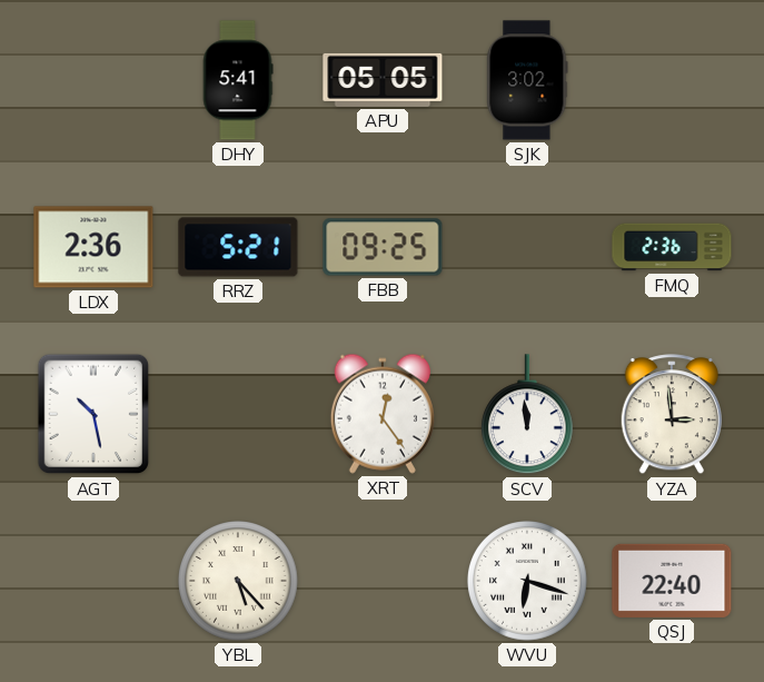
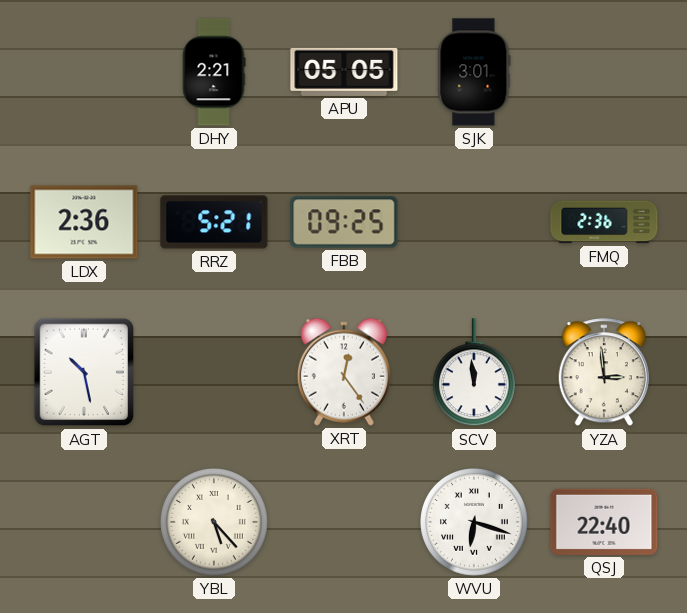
DHY: 5:41 -> 2:21
SJK: 3:02 -> 3:01
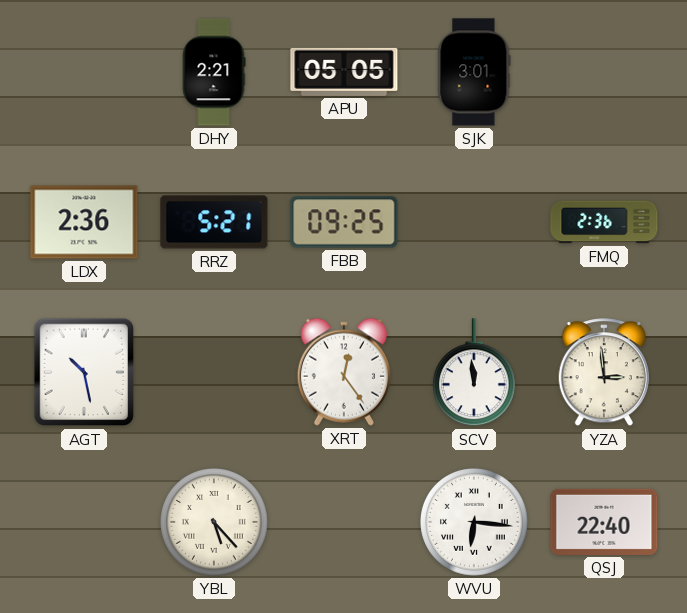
WVU: 6:18 -> 6:16
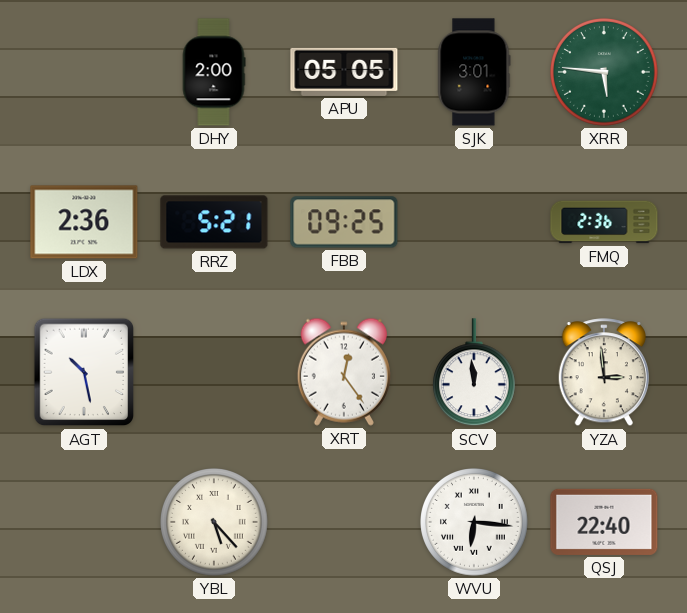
DHY: 2:21 -> 2:00
XRR: none -> 5:46
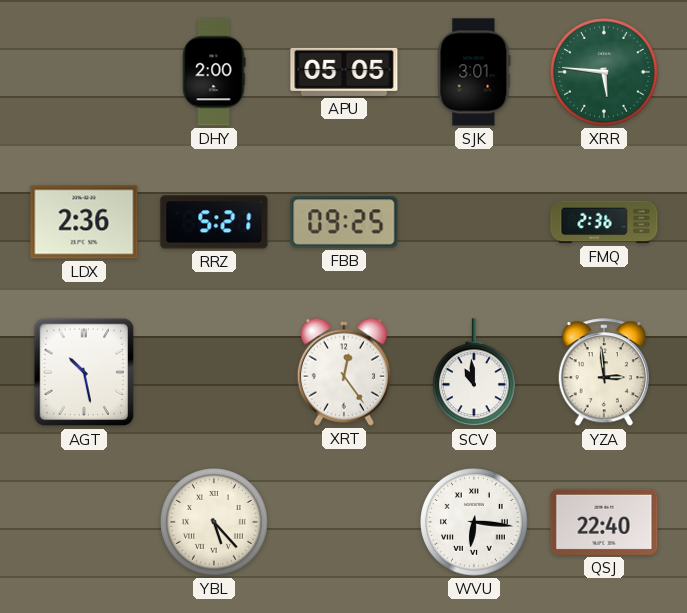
SCV: 11:59 -> 10:59
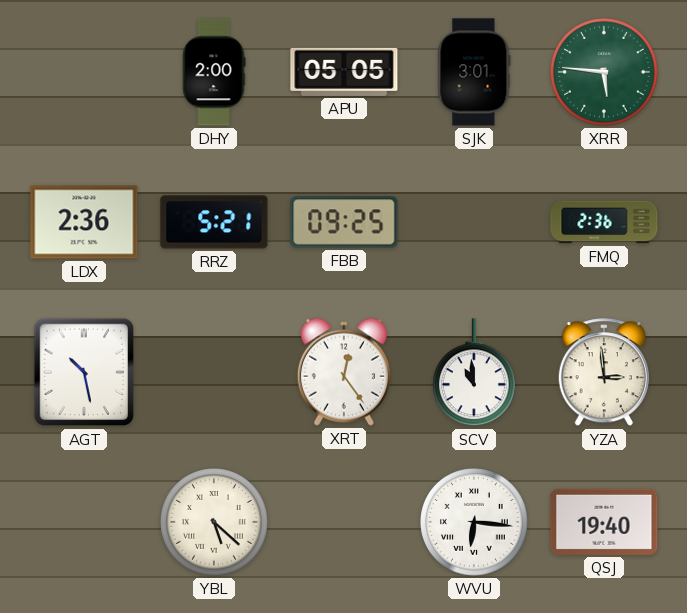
YBL: 5:23 -> 5:22
QSJ: 22:40 -> 19:40
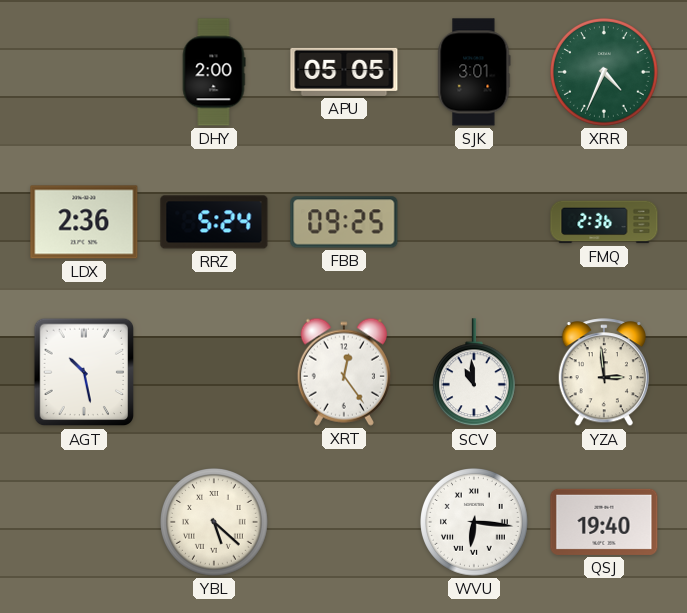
XRR: 5:46 -> 4:34
RRZ: 5:21 -> 5:24
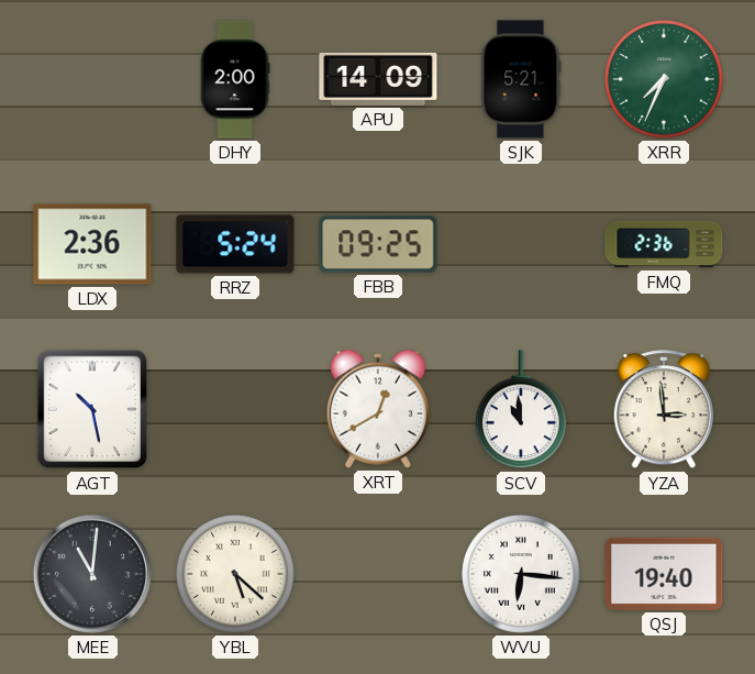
APU: 05:05 -> 14:09
SJK: 3:01 -> 5:21
XRR: 4:34 -> 7:34
XRT: 12:24 -> 12:40
MEE: none -> 11:01
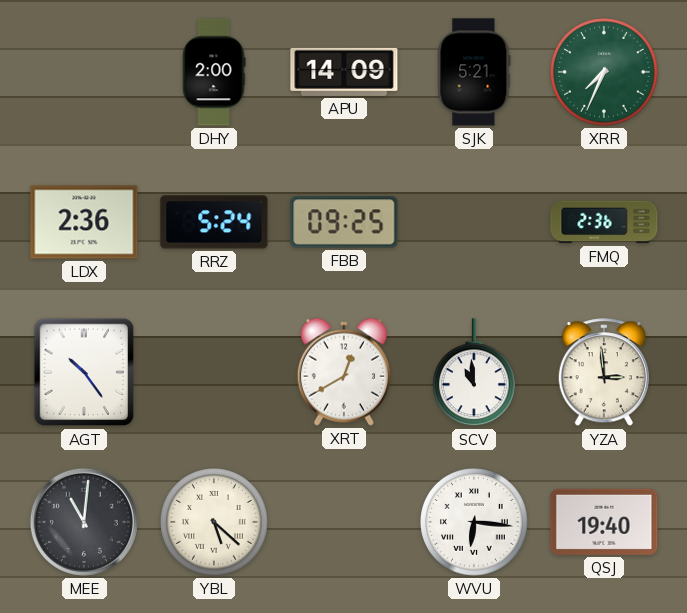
AGT: 10:28 -> 10:24
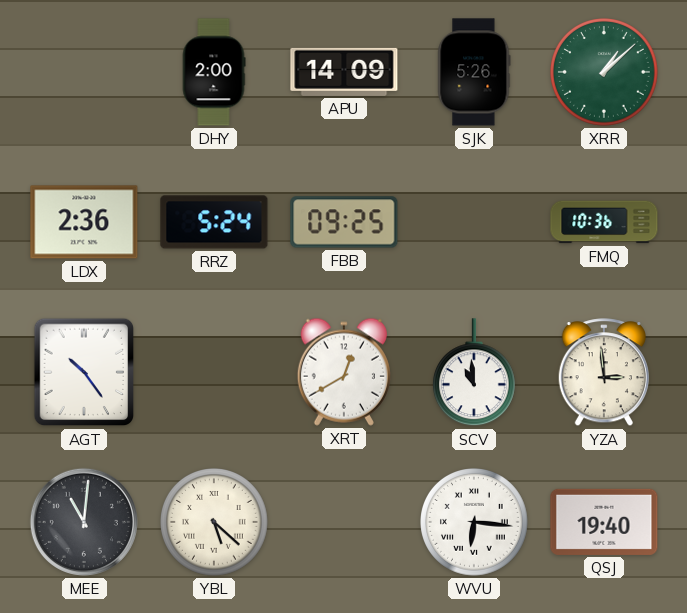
SJK: 5:21 -> 5:26
XRR: 7:34 -> 1:08
FMQ: 2:36 -> 10:36
